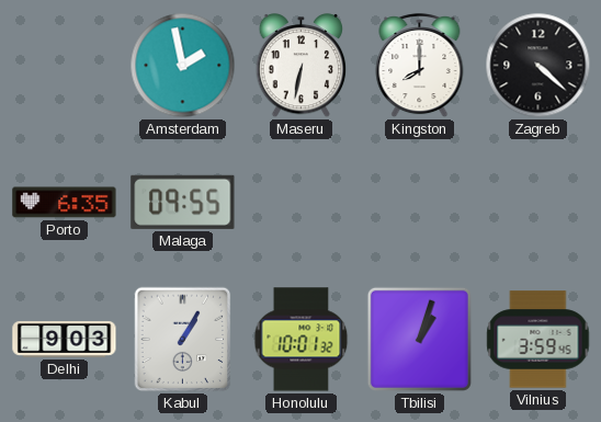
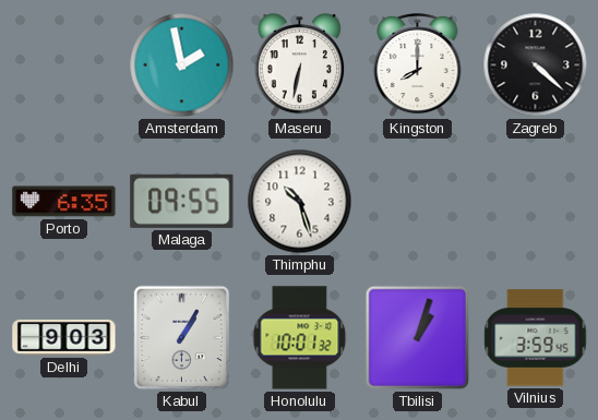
Thimphu: none -> 10:27
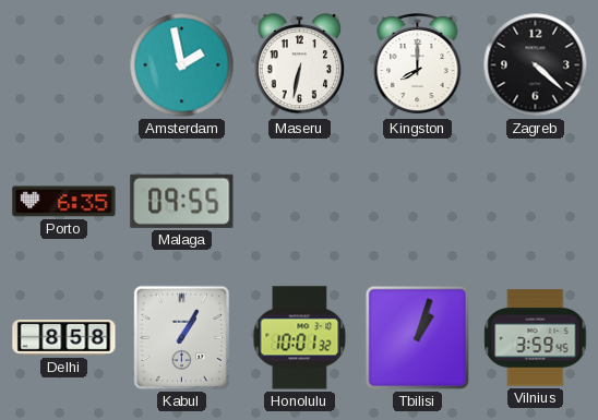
Thimphu: 10:27 -> none
Delhi: 9:03 -> 8:58
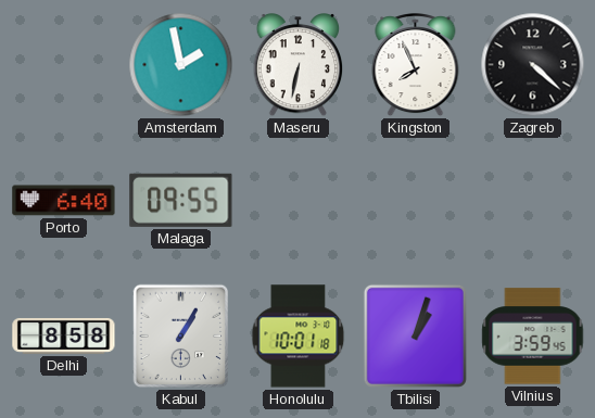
Kingston: 8:00 -> 7:56
Porto: 6:35 -> 6:40
Honolulu: 10:01:32 -> 10:01:18
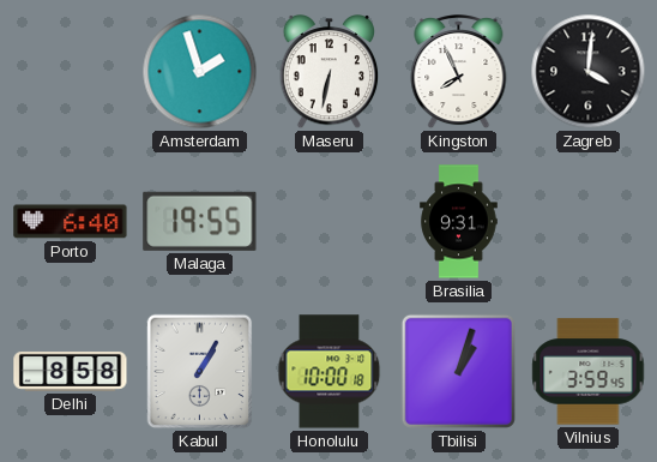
Amsterdam: 1:58 -> 1:57
Zagreb: 4:22 -> 4:01
Malaga: 09:55 -> 19:55
Brasilia: none -> 9:31
Honolulu: 10:01 -> 10:00
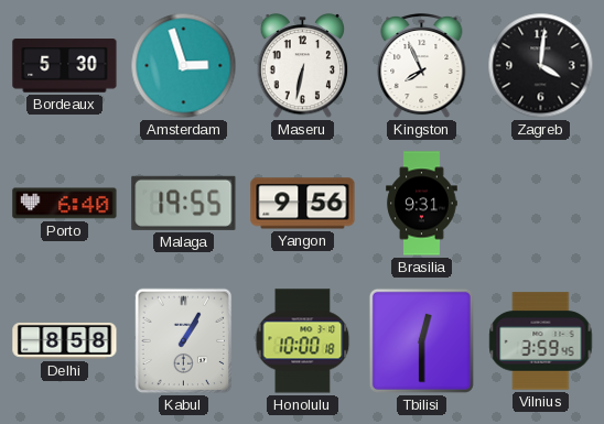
Bordeaux: none -> 5:30
Amsterdam: 1:57 -> 2:57
Yangon: none -> 9:56
Tbilisi: 1:03 -> 12:30
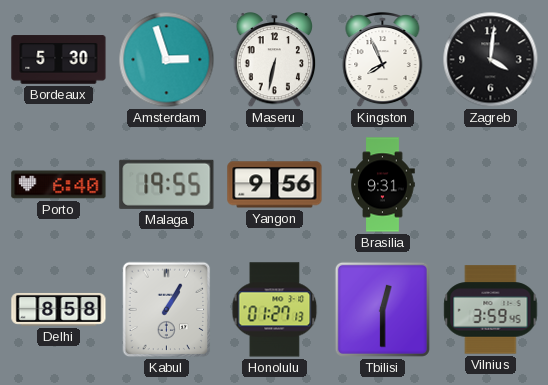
Honolulu: 10:00 -> 01:27
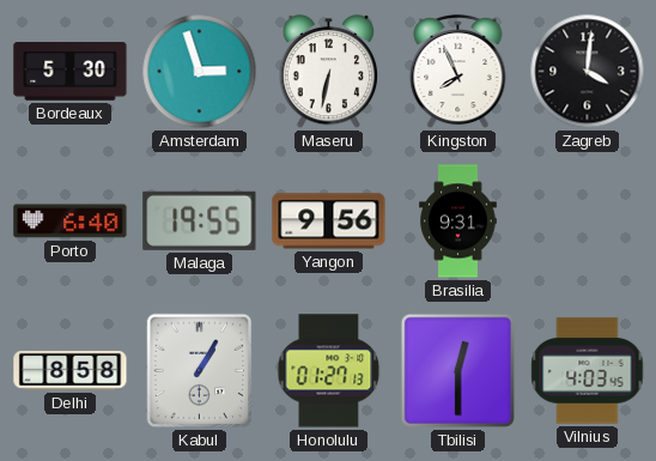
Vilnius: 3:59 -> 4:03
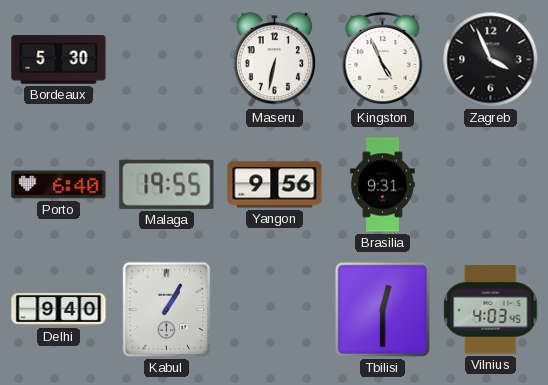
Amsterdam: 2:57 -> none
Kingston: 7:56 -> 4:56
Zagreb: 4:01 -> 3:56
Delhi: 8:58 -> 9:40
Honolulu: 01:27 -> none
